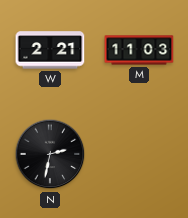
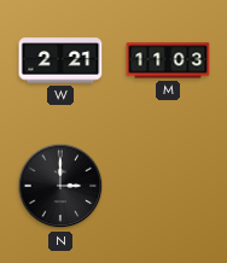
N: 2:32 -> 3:00
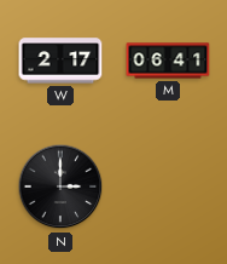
W: 2:21 -> 2:17
M: 11:03 -> 06:41
